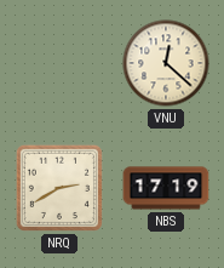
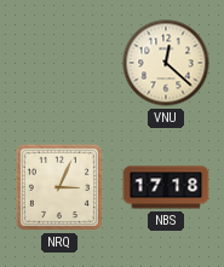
NRQ: 2:40 -> 3:04
NBS: 17:19 -> 17:18
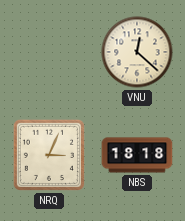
NBS: 17:18 -> 18:18
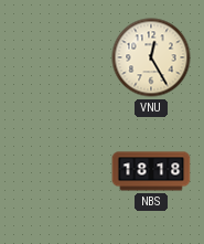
VNU: 12:22 -> 12:25
NRQ: 3:04 -> none
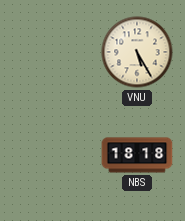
VNU: 12:25 -> 5:25
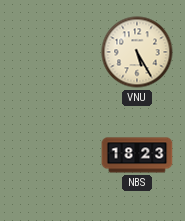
NBS: 18:18 -> 18:23
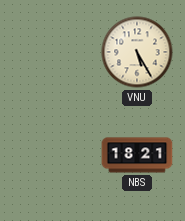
NBS: 18:23 -> 18:21
